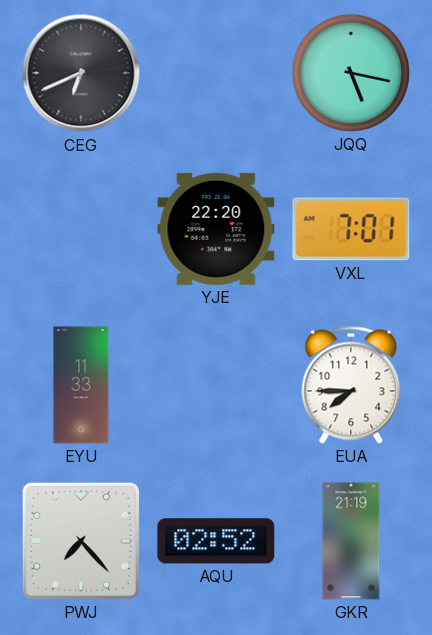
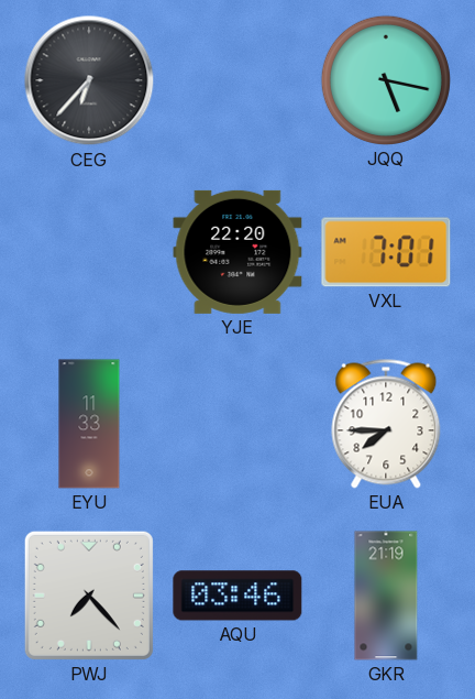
CEG: 6:41 -> 6:37
AQU: 02:52 -> 03:46
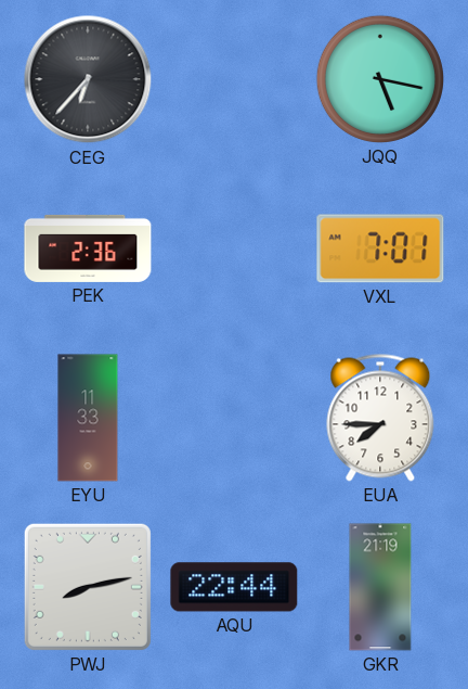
PEK: none -> 2:36
YJE: 22:20 -> none
PWJ: 7:23 -> 8:13
AQU: 03:46 -> 22:44
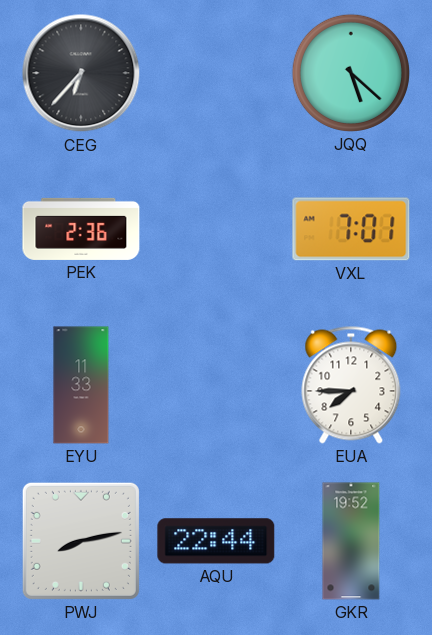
JQQ: 5:17 -> 5:22
GKR: 21:19 -> 19:52
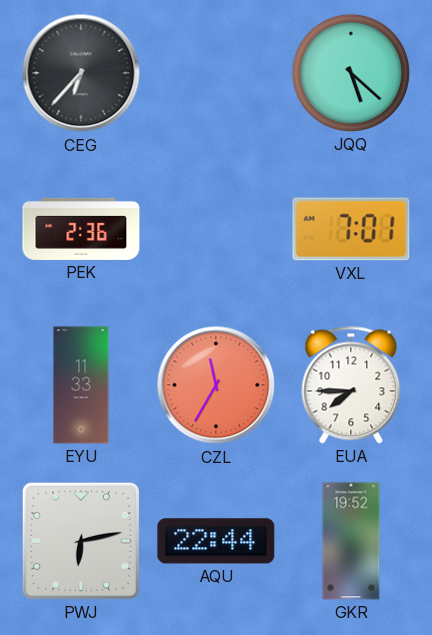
CZL: none -> 11:35
PWJ: 8:13 -> 6:13
